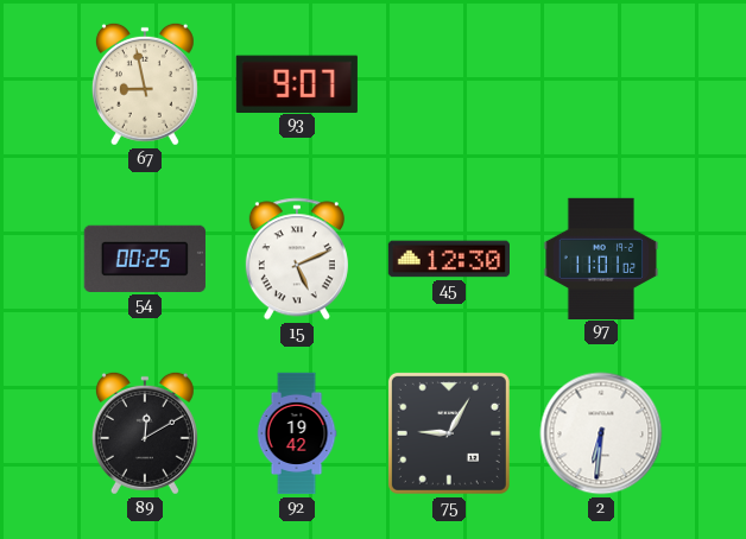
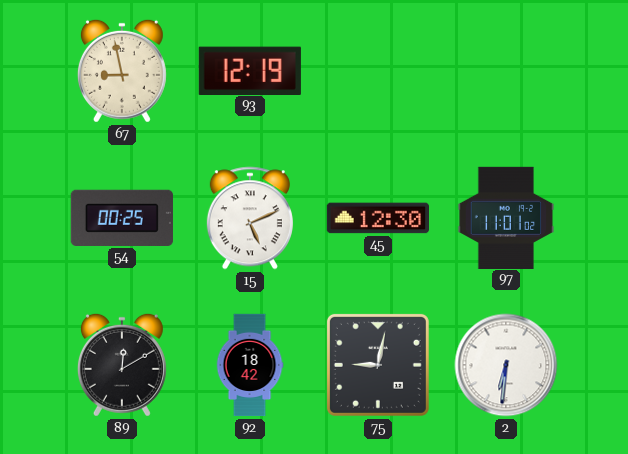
93: 9:07 -> 12:19
92: 19:42 -> 18:42
75: 9:05 -> 9:02
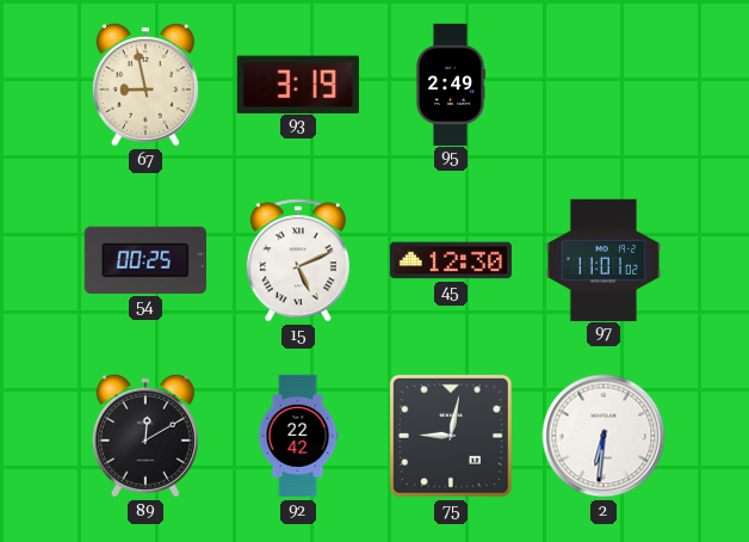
93: 12:19 -> 3:19
95: none -> 2:49
92: 18:42 -> 22:42
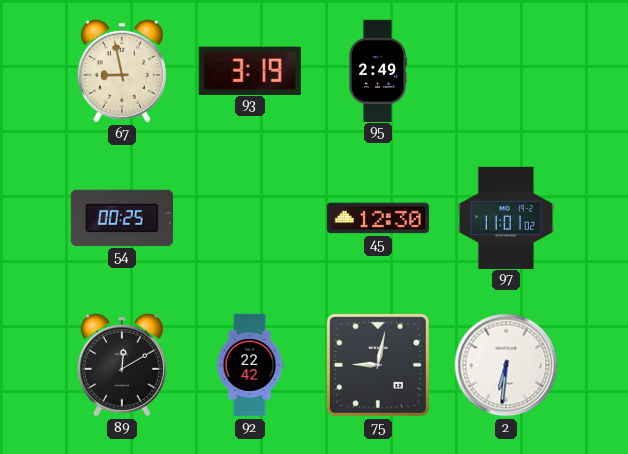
15: 5:11 -> none
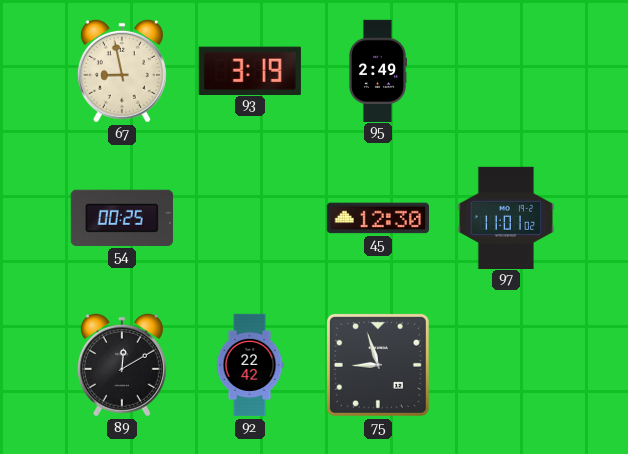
75: 9:02 -> 8:57
2: 6:31 -> none
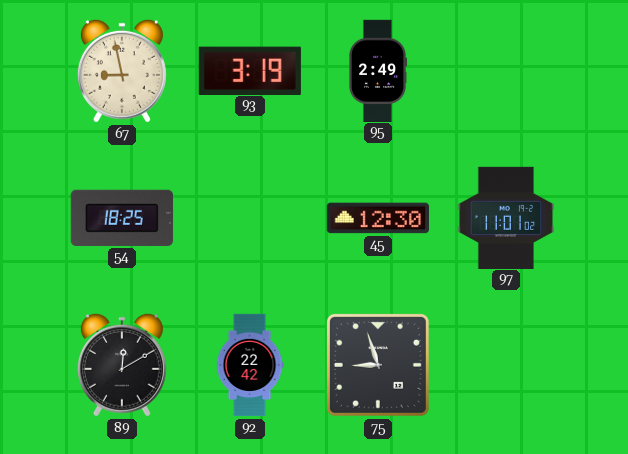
54: 00:25 -> 18:25
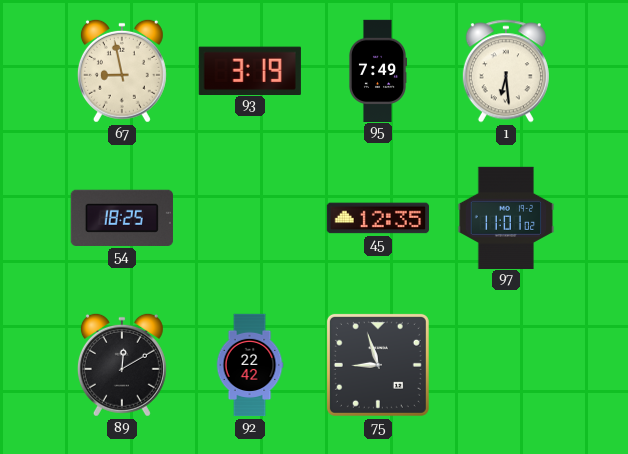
95: 2:49 -> 7:49
1: none -> 6:29
45: 12:30 -> 12:35
